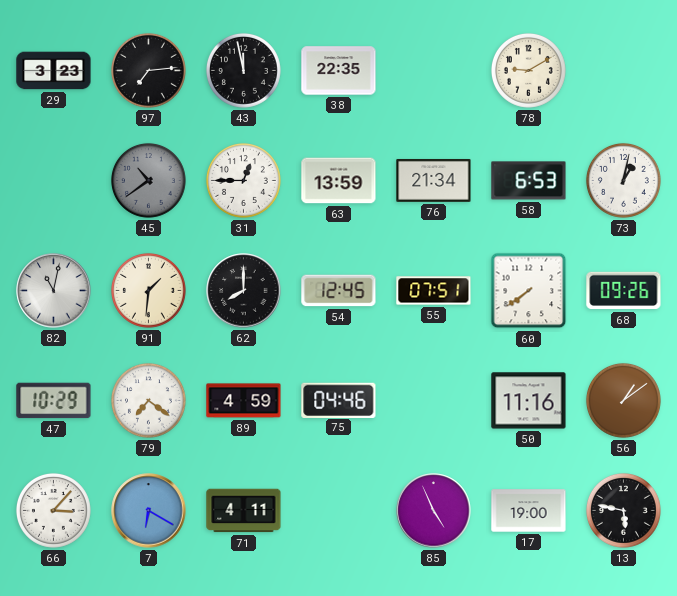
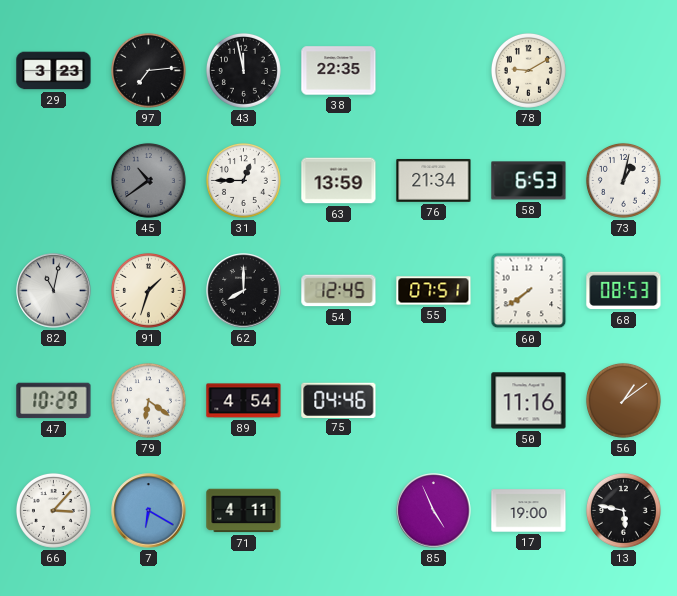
91: 1:31 -> 1:33
68: 09:26 -> 08:53
79: 7:21 -> 6:21
89: 4:59 -> 4:54
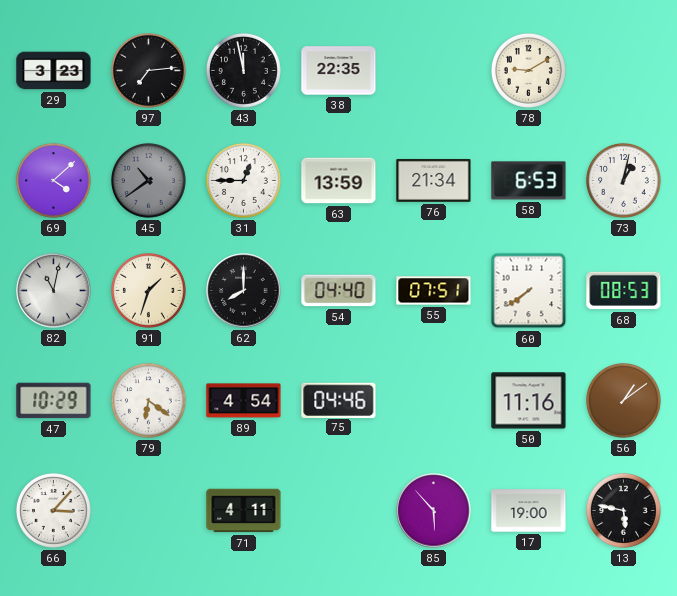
69: none -> 4:08
54: 12:45 -> 04:40
7: 6:20 -> none
85: 4:56 -> 5:53
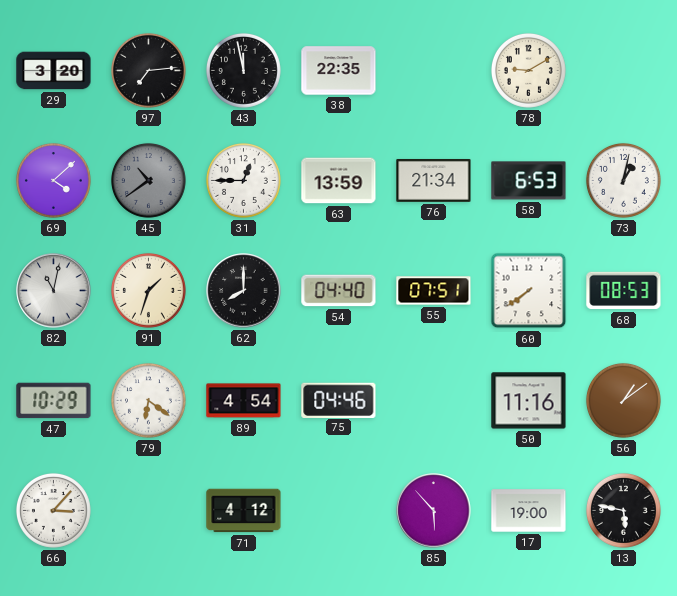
29: 3:23 -> 3:20
71: 4:11 -> 4:12
